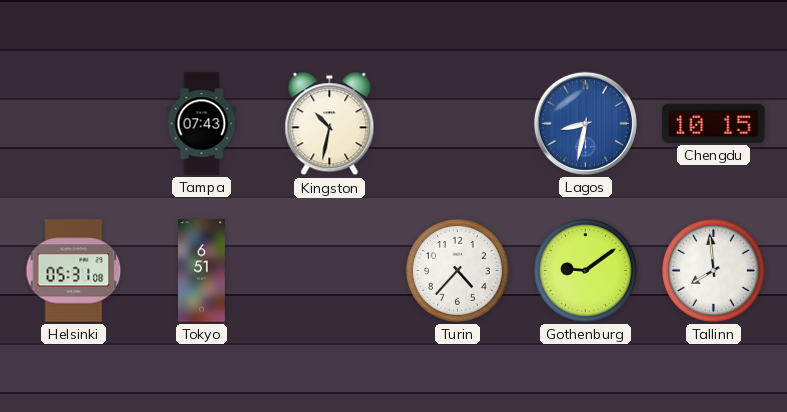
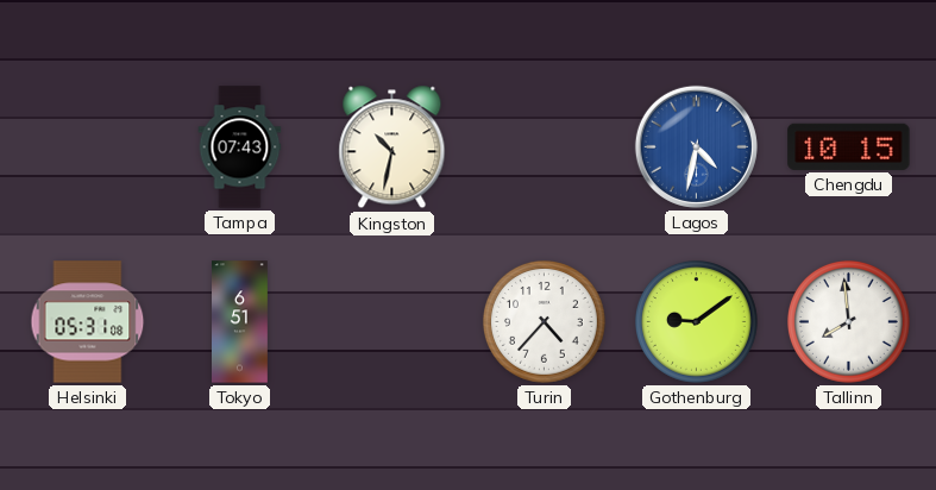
Lagos: 8:32 -> 4:32
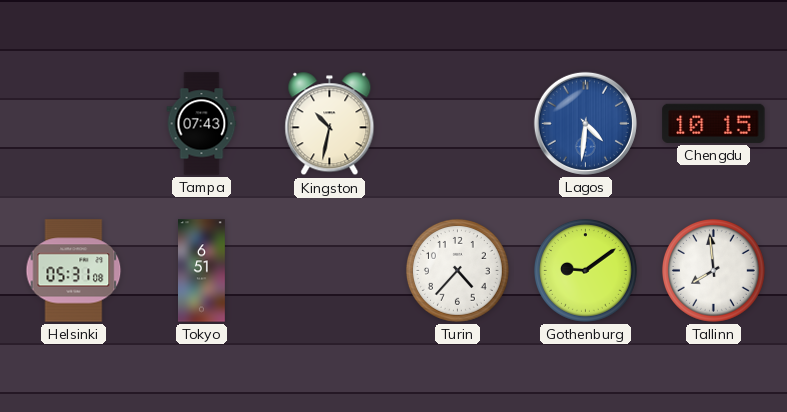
Lagos: 4:32 -> 4:31
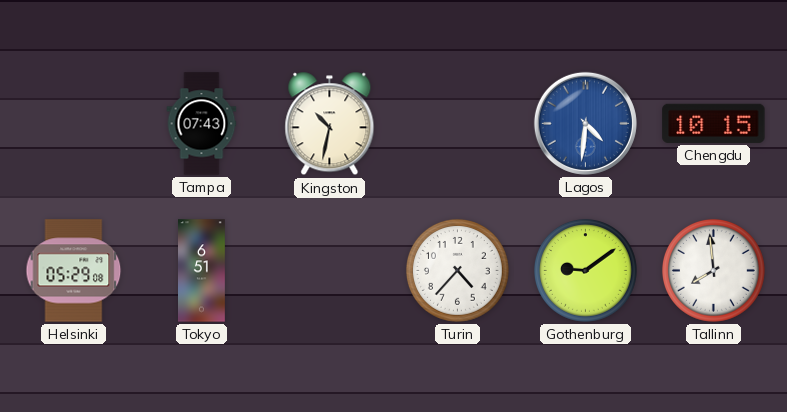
Helsinki: 05:31 -> 05:29
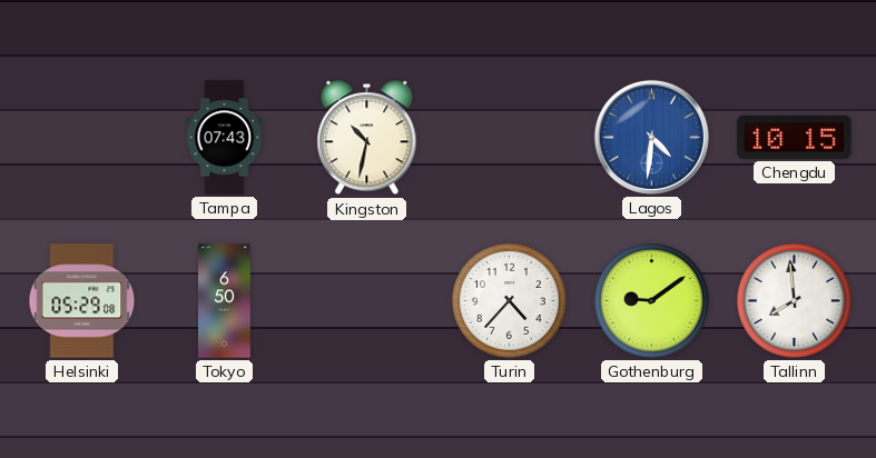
Tokyo: 6:51 -> 6:50
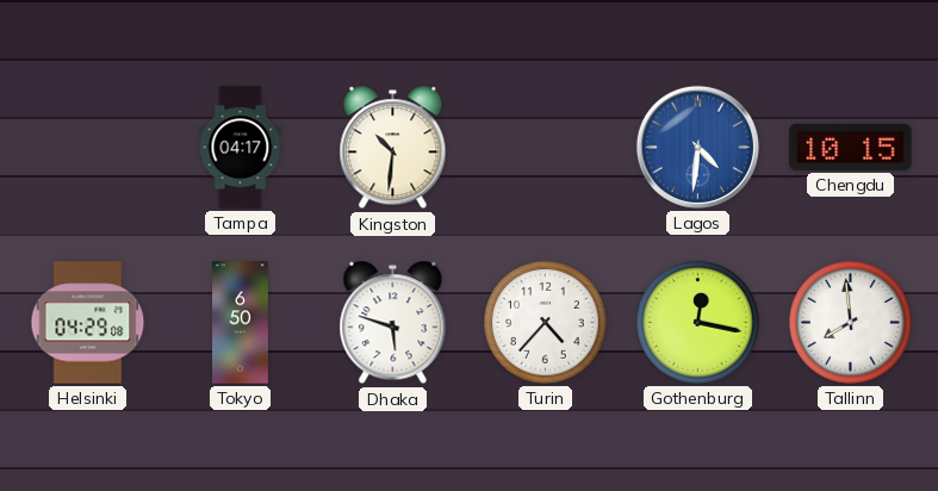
Tampa: 07:43 -> 04:17
Kingston: 10:32 -> 10:31
Helsinki: 05:29 -> 04:29
Dhaka: none -> 5:48
Gothenburg: 9:09 -> 12:17
